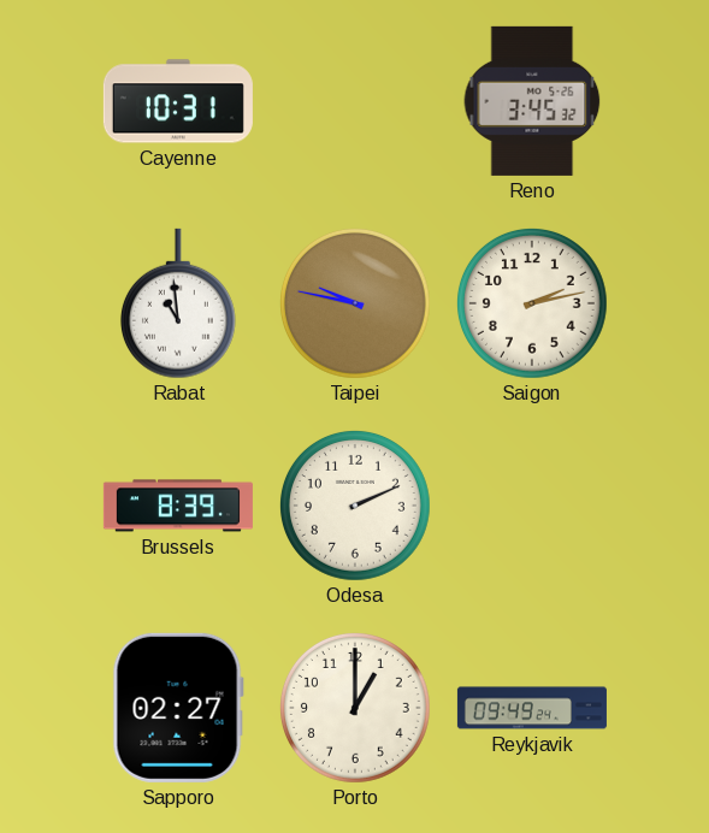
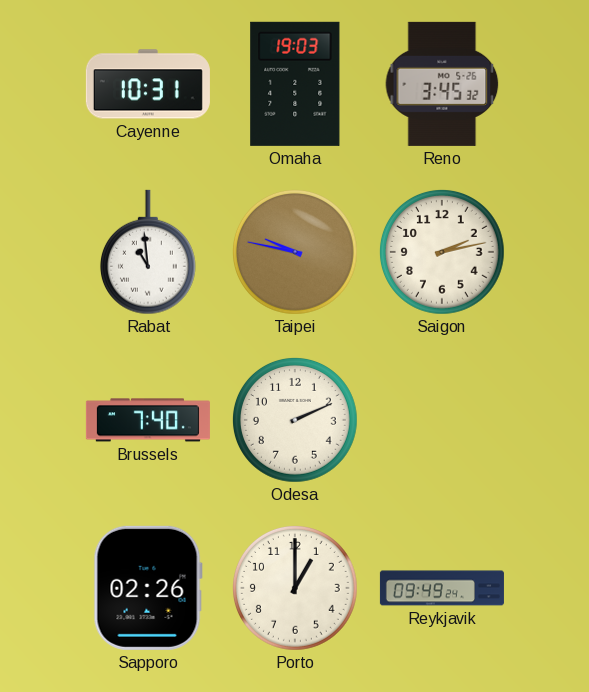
Omaha: none -> 19:03
Brussels: 8:39 -> 7:40
Sapporo: 02:27 -> 02:26
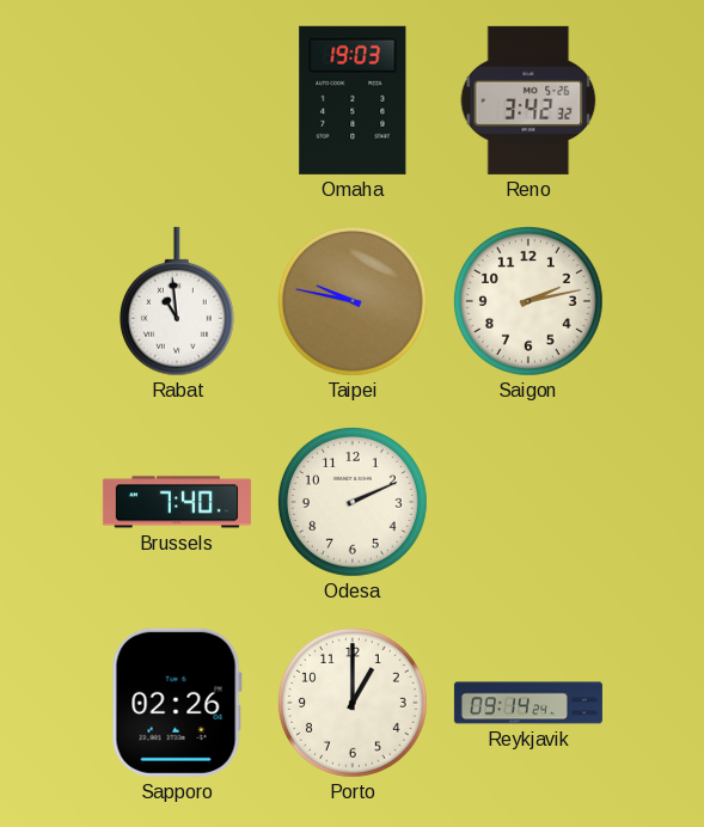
Cayenne: 10:31 -> none
Reno: 3:45 -> 3:42
Reykjavik: 09:49 -> 09:14
